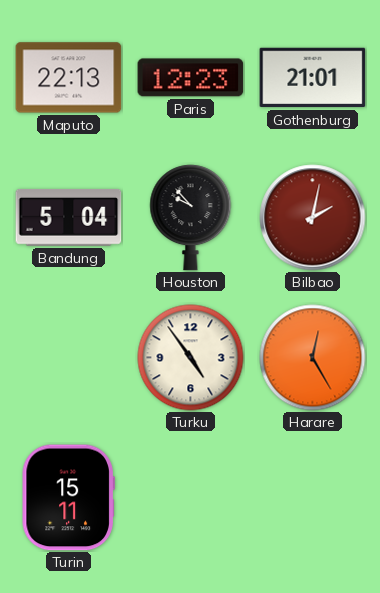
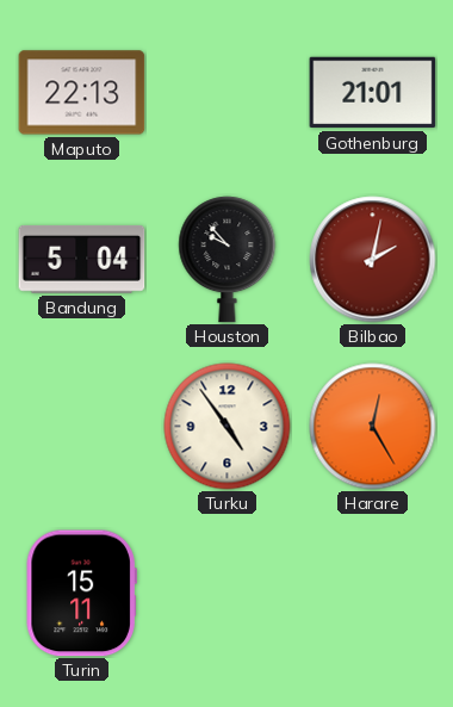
Paris: 12:23 -> none
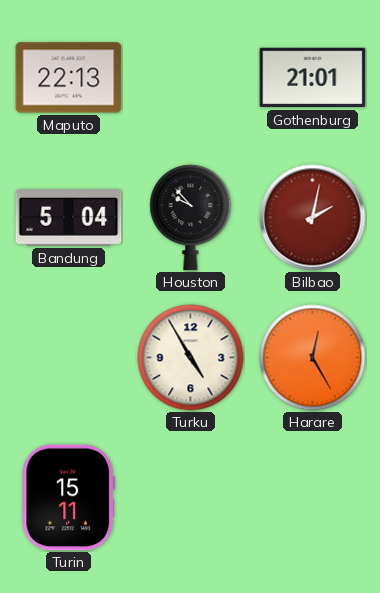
Turku: 4:54 -> 4:55
